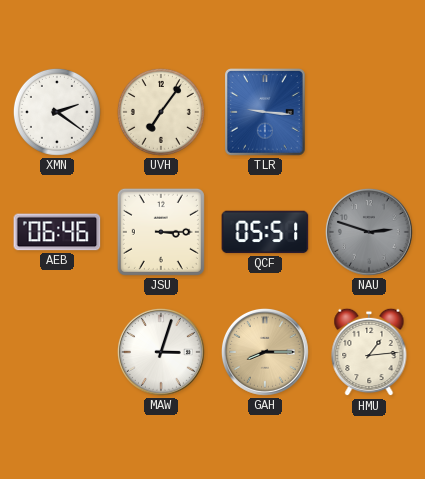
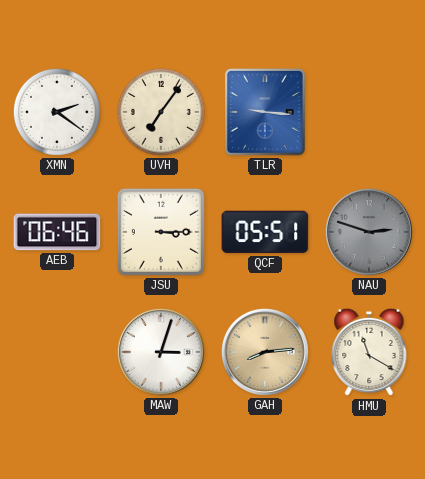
GAH: 8:15 -> 8:14
HMU: 1:14 -> 11:20
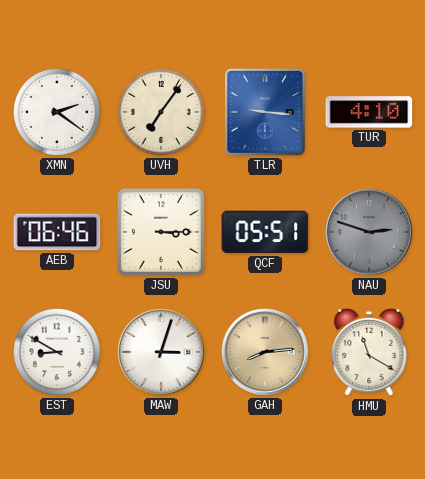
TUR: none -> 4:10
EST: none -> 8:50
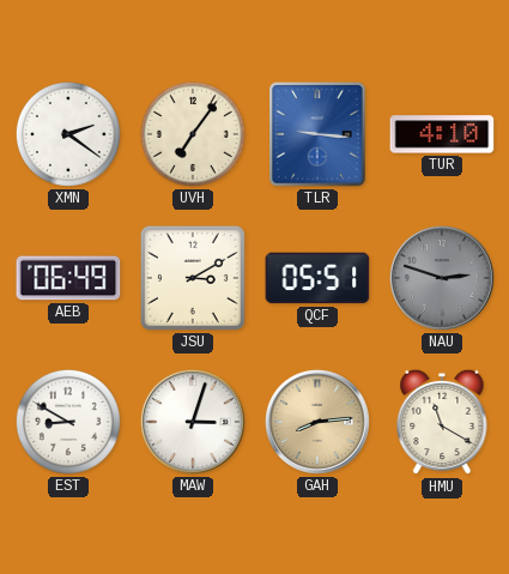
AEB: 06:46 -> 06:49
JSU: 3:15 -> 3:10
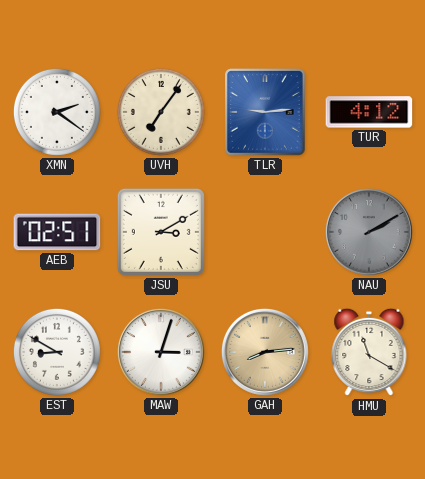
TLR: 9:16 -> 9:14
TUR: 4:10 -> 4:12
AEB: 06:49 -> 02:51
QCF: 05:51 -> none
NAU: 2:48 -> 2:10
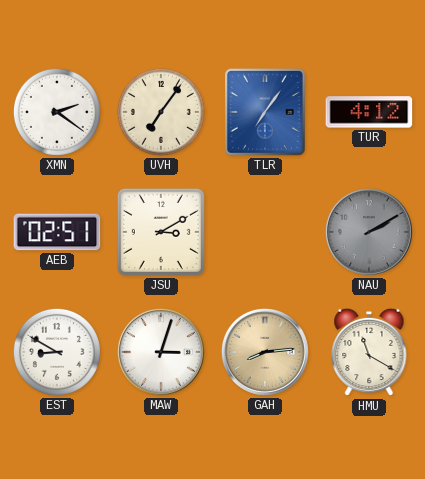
TLR: 9:14 -> 7:06
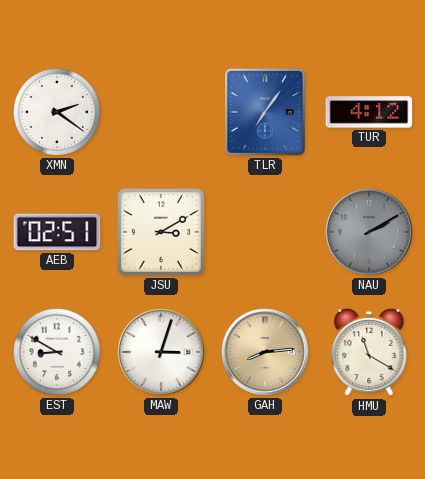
UVH: 7:06 -> none
